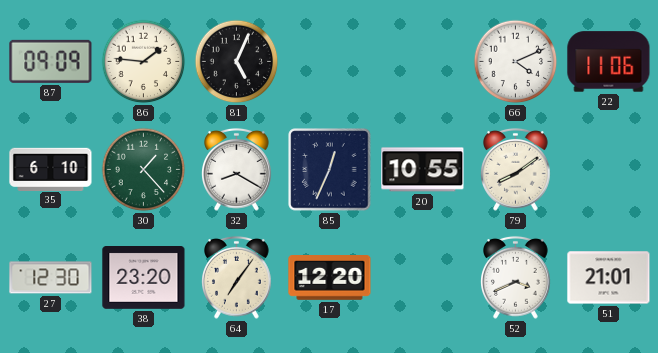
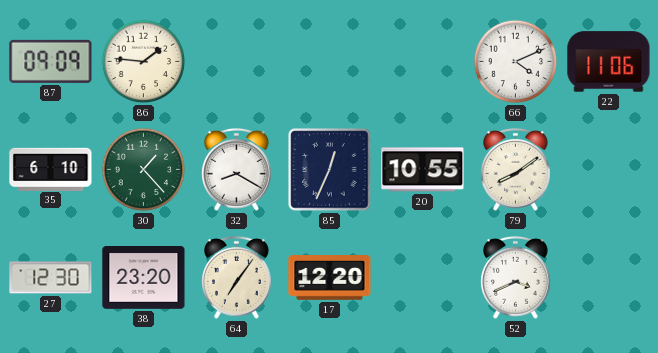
81: 5:04 -> none
51: 21:01 -> none
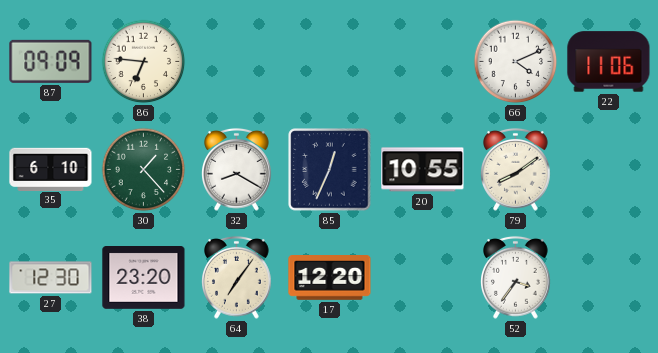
86: 1:46 -> 6:46
52: 3:41 -> 3:36
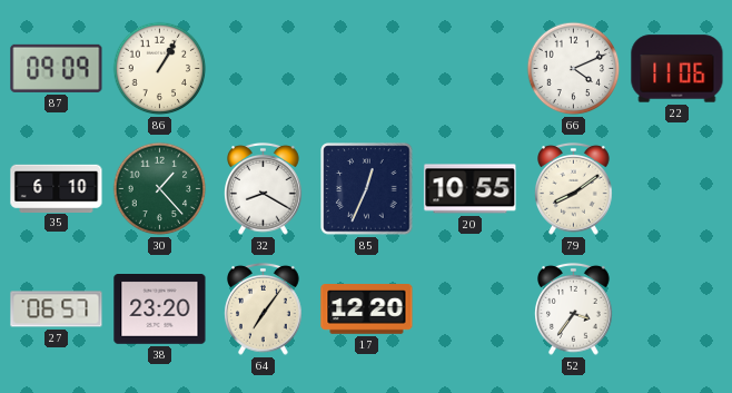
86: 6:46 -> 1:05
27: 12:30 -> 06:57
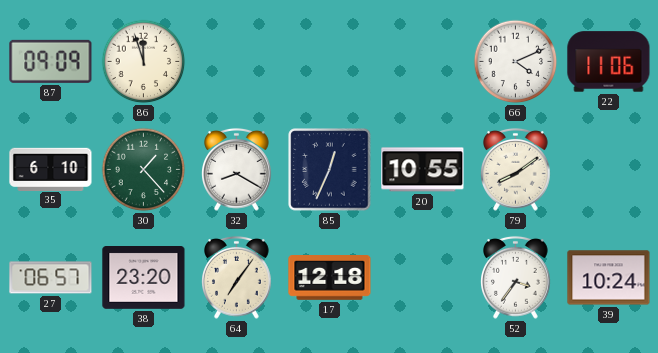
86: 1:05 -> 11:57
17: 12:20 -> 12:18
39: none -> 10:24
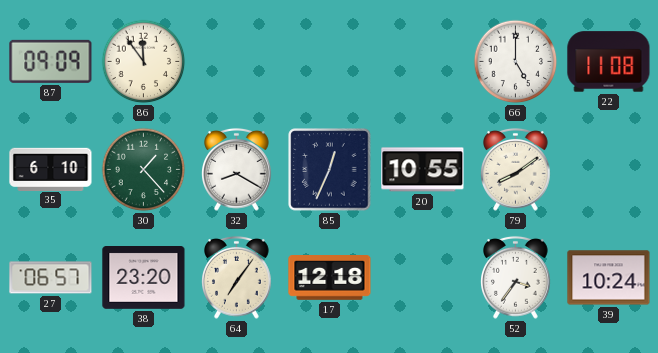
86: 11:57 -> 11:54
66: 4:11 -> 5:00
22: 11:06 -> 11:08
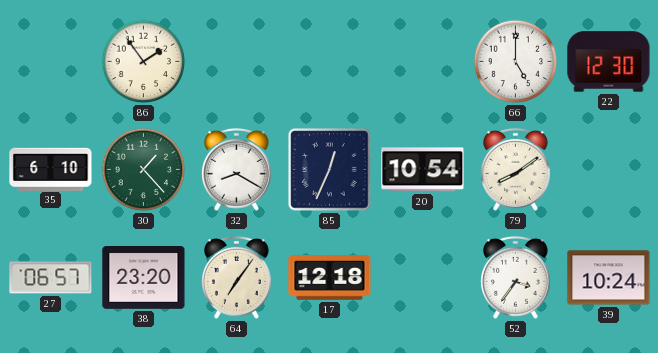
87: 09:09 -> none
86: 11:54 -> 1:54
22: 11:08 -> 12:30
20: 10:55 -> 10:54
